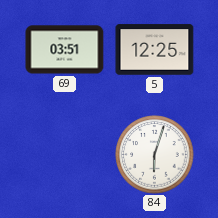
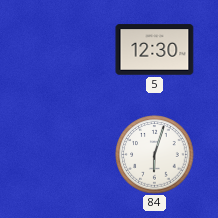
69: 03:51 -> none
5: 12:25 -> 12:30
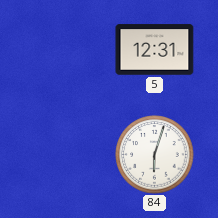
5: 12:30 -> 12:31
